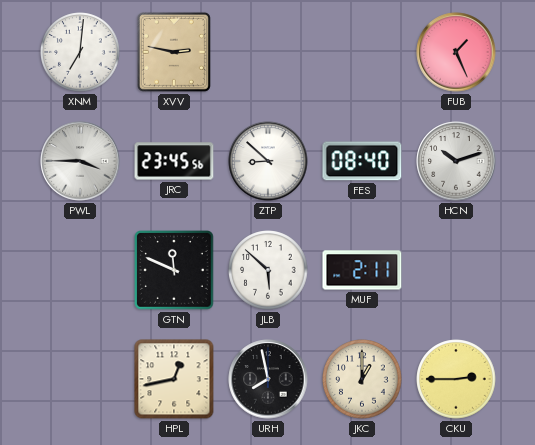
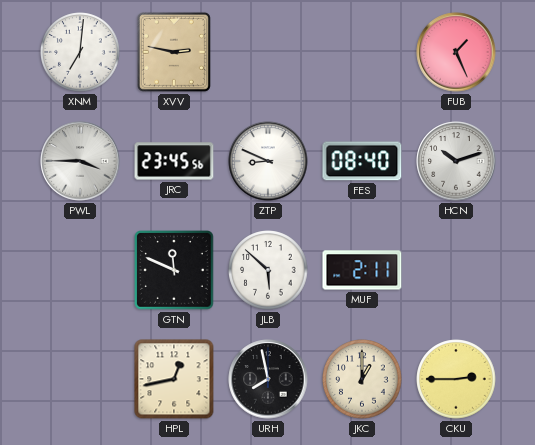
ZTP: 8:52 -> 8:49
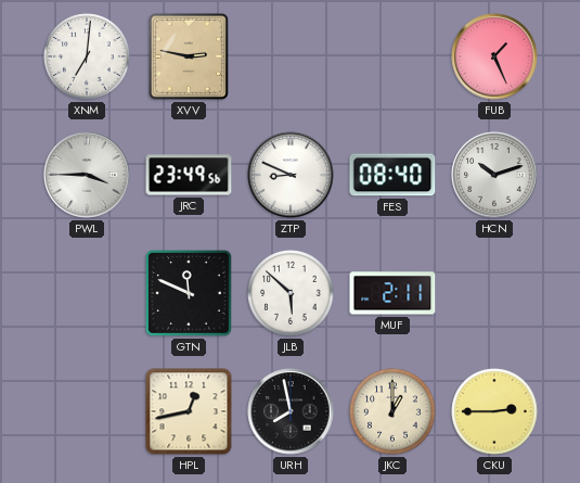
JRC: 23:45 -> 23:49
